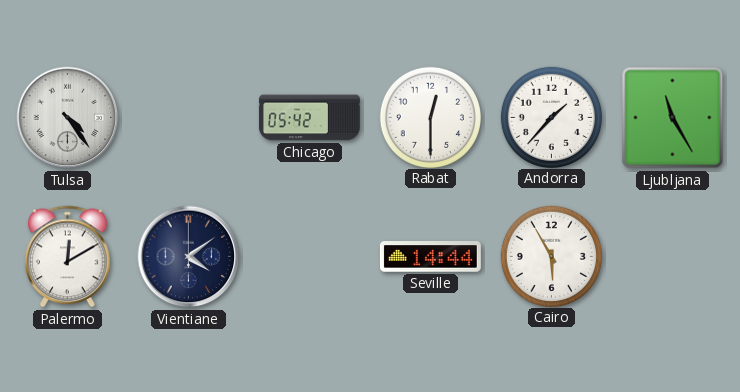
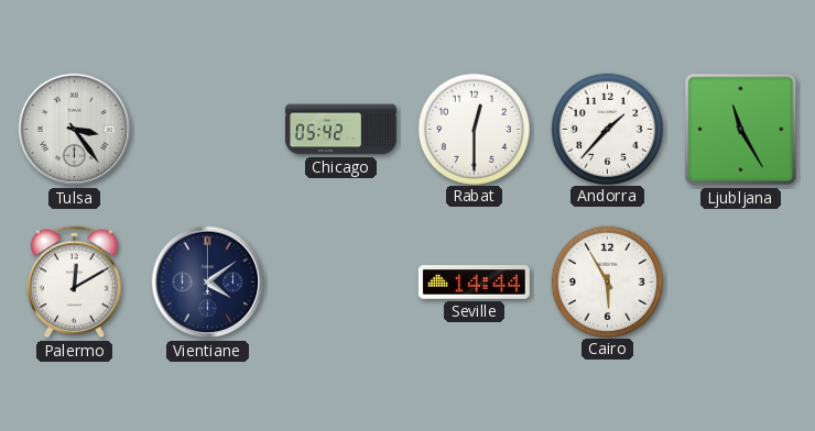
Tulsa: 4:24 -> 3:24
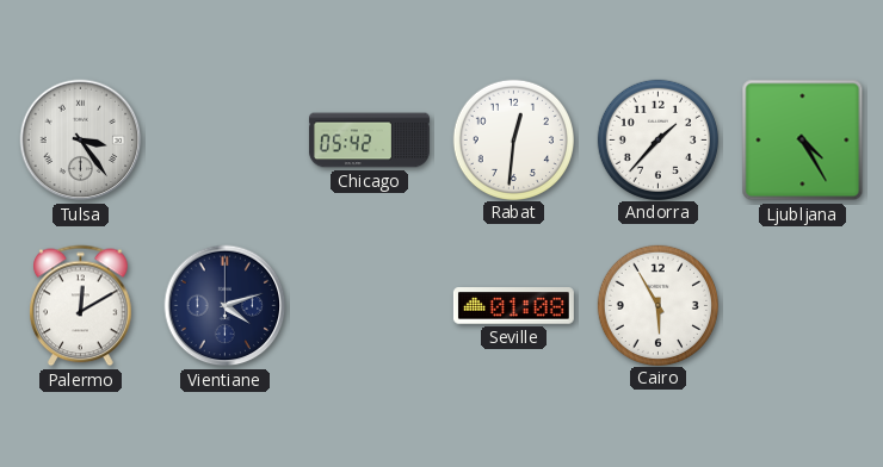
Rabat: 12:30 -> 12:31
Ljubljana: 11:25 -> 4:25
Vientiane: 4:09 -> 4:12
Seville: 14:44 -> 01:08
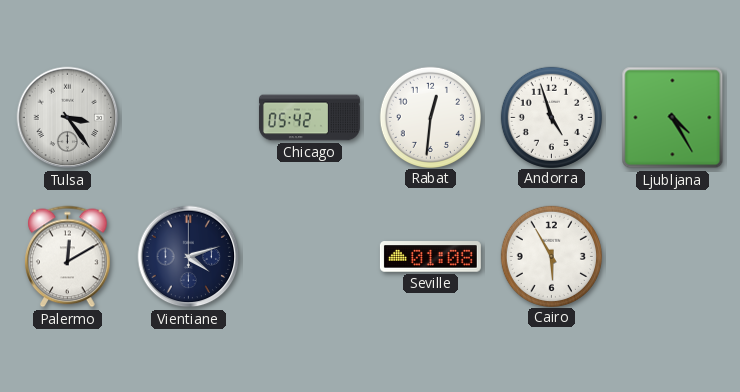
Andorra: 1:37 -> 4:57
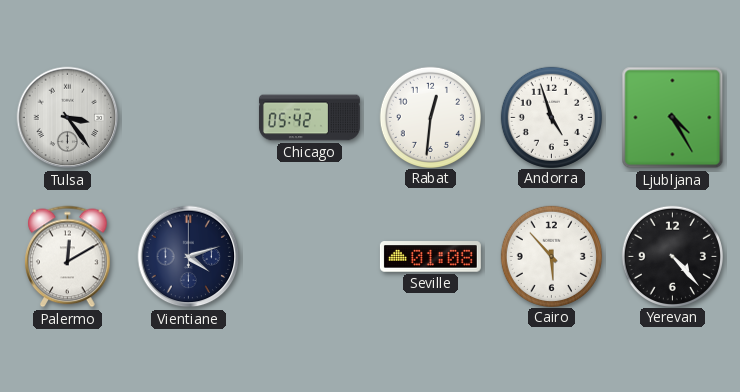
Cairo: 5:55 -> 5:53
Yerevan: none -> 4:23
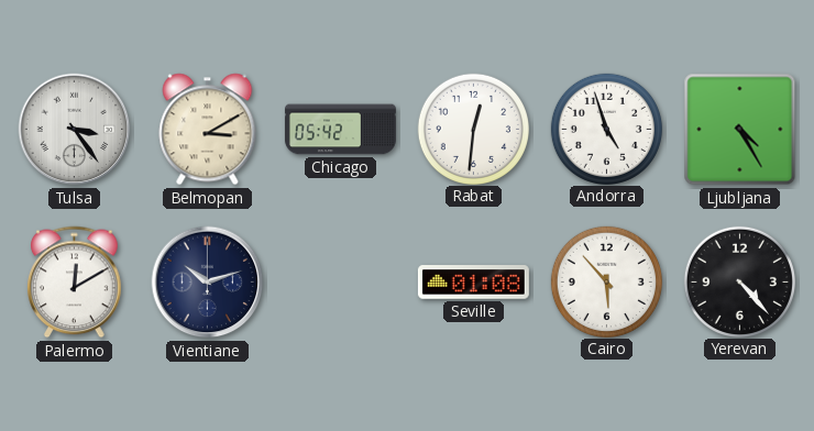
Belmopan: none -> 3:10
Vientiane: 4:12 -> 10:12
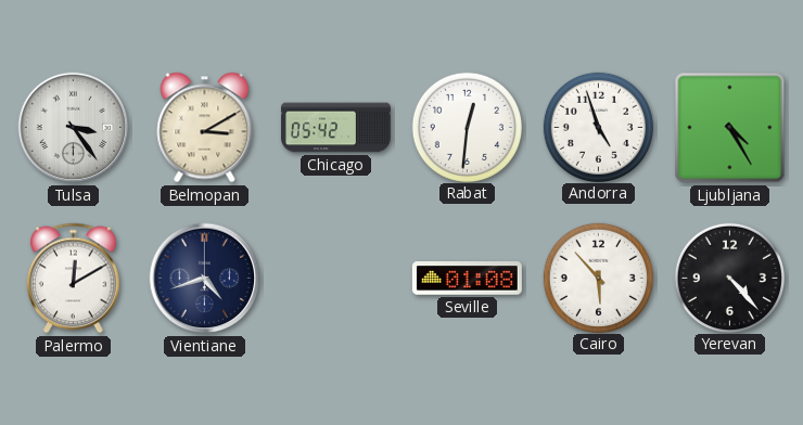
Vientiane: 10:12 -> 4:42
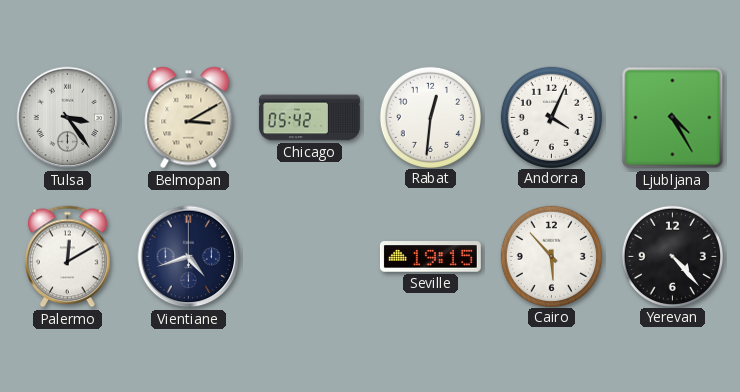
Andorra: 4:57 -> 4:04
Seville: 01:08 -> 19:15
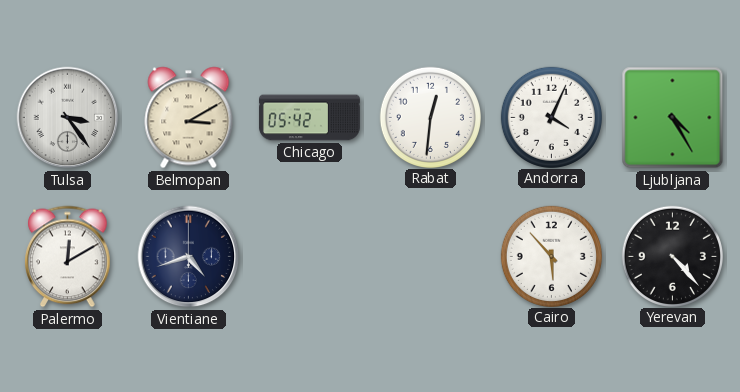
Seville: 19:15 -> none
